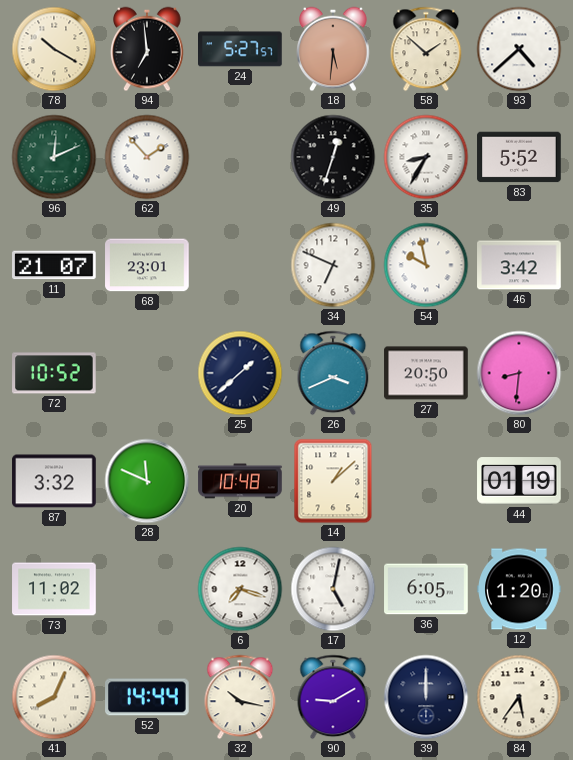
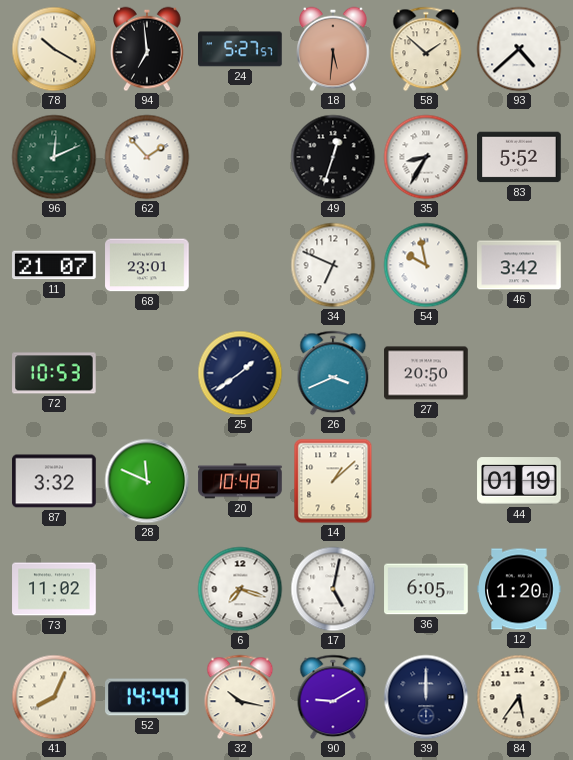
72: 10:52 -> 10:53
25: 1:38 -> 1:39
80: 8:31 -> none
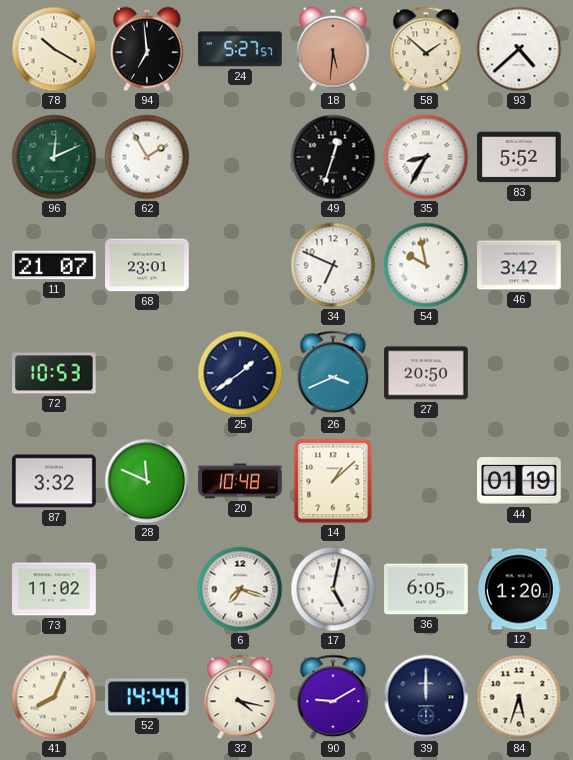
62: 1:53 -> 1:55
32: 10:17 -> 4:17
84: 5:36 -> 5:33
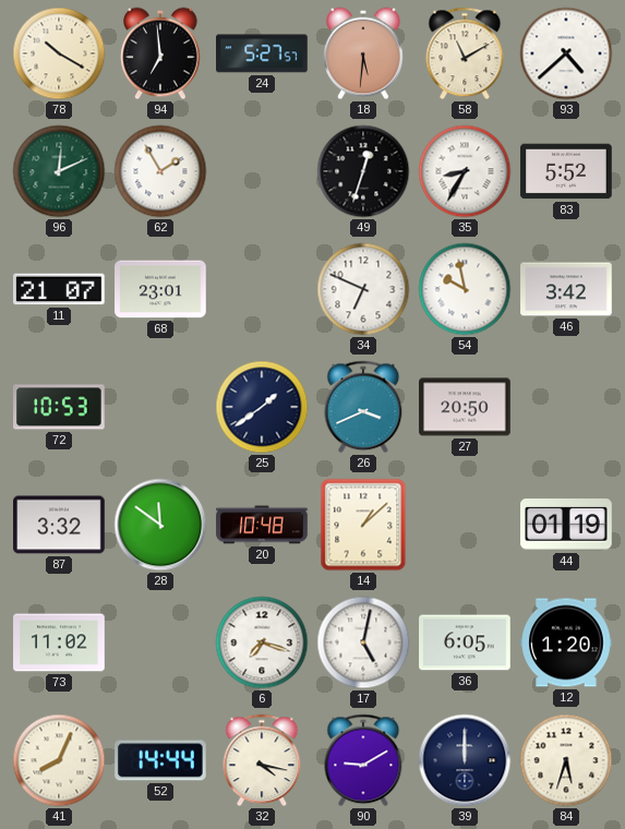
58: 1:52 -> 11:10
28: 11:49 -> 11:51
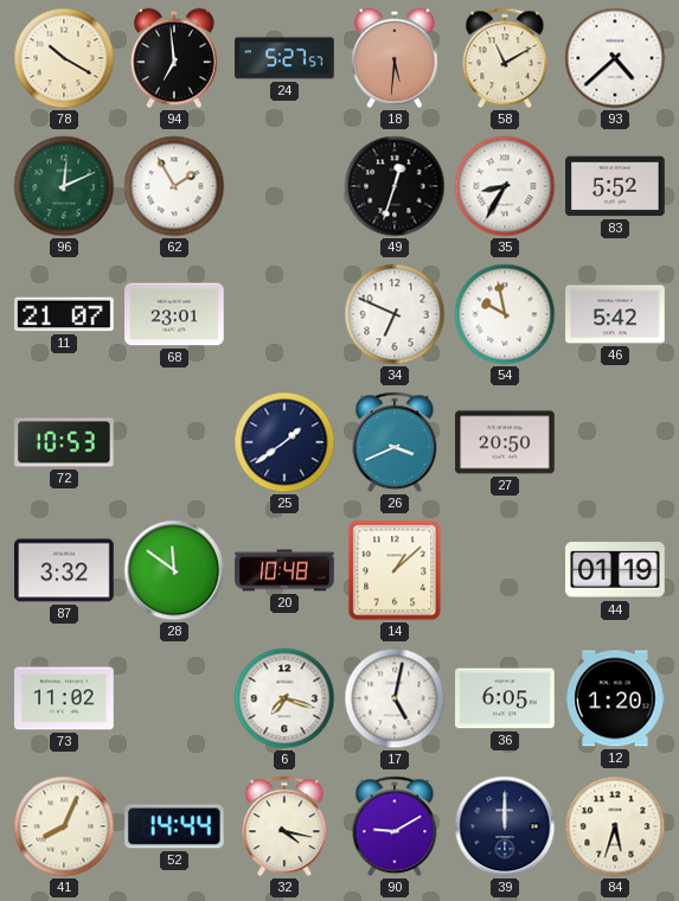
46: 3:42 -> 5:42
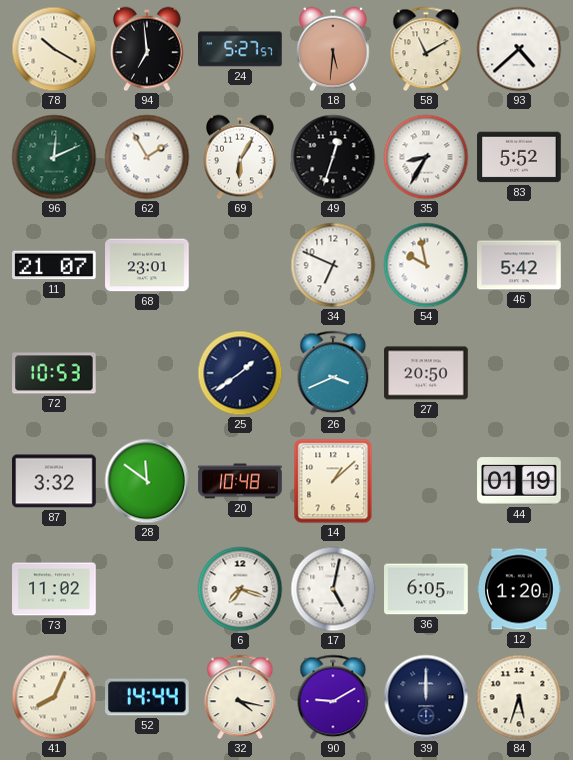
69: none -> 6:05
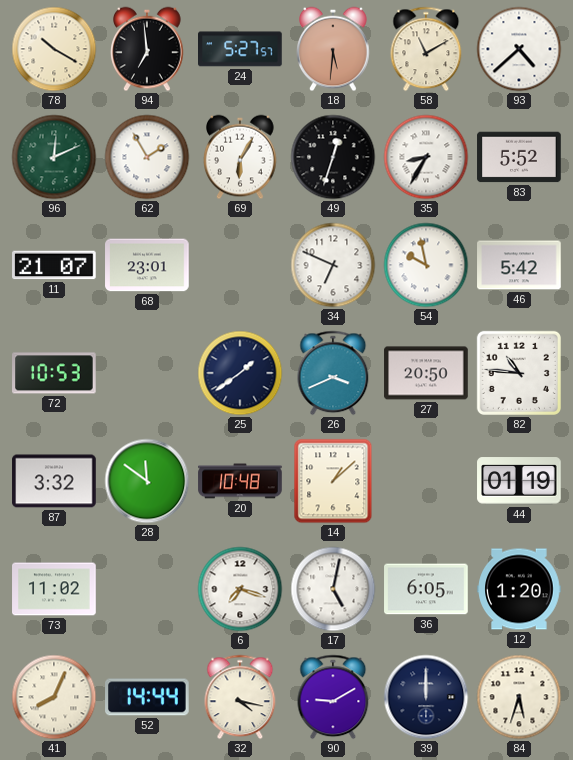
82: none -> 10:46
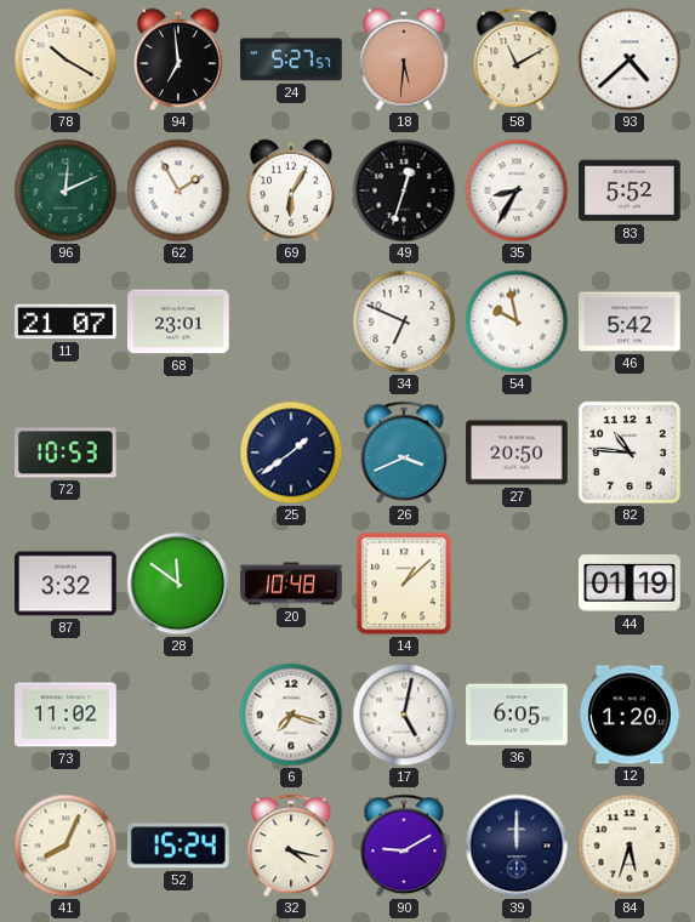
52: 14:44 -> 15:24
